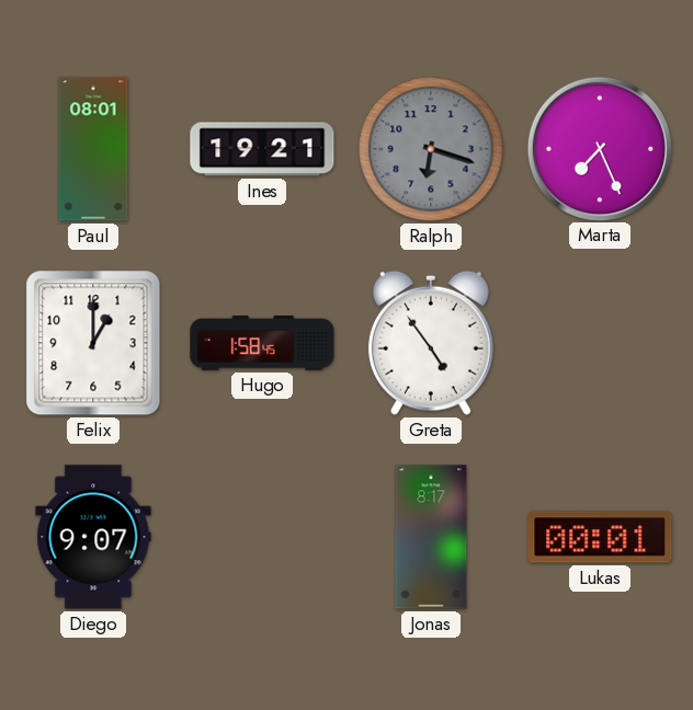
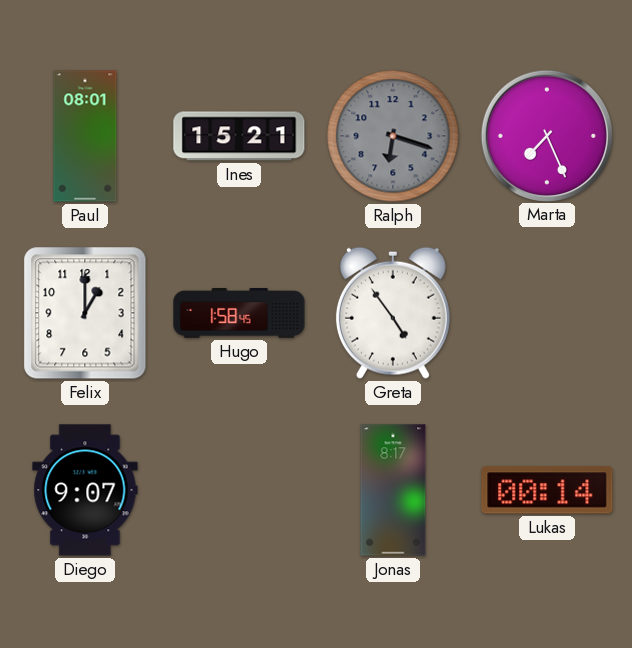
Ines: 19:21 -> 15:21
Lukas: 00:01 -> 00:14
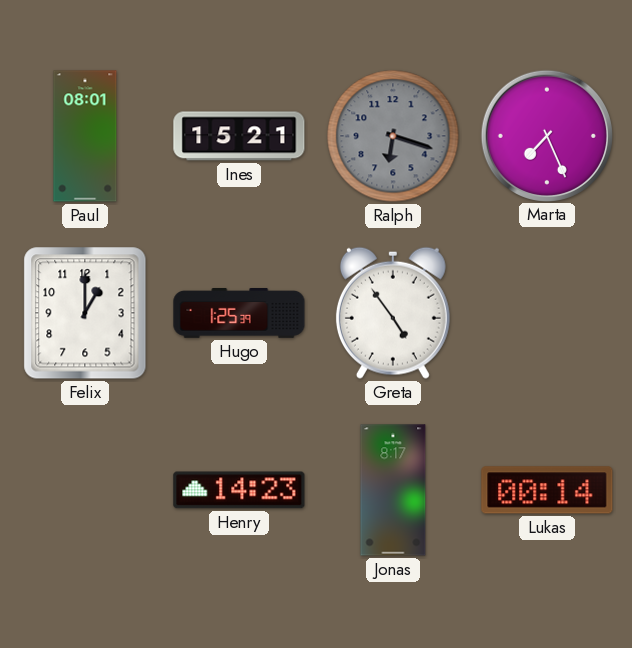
Hugo: 1:58 -> 1:25
Diego: 9:07 -> none
Henry: none -> 14:23
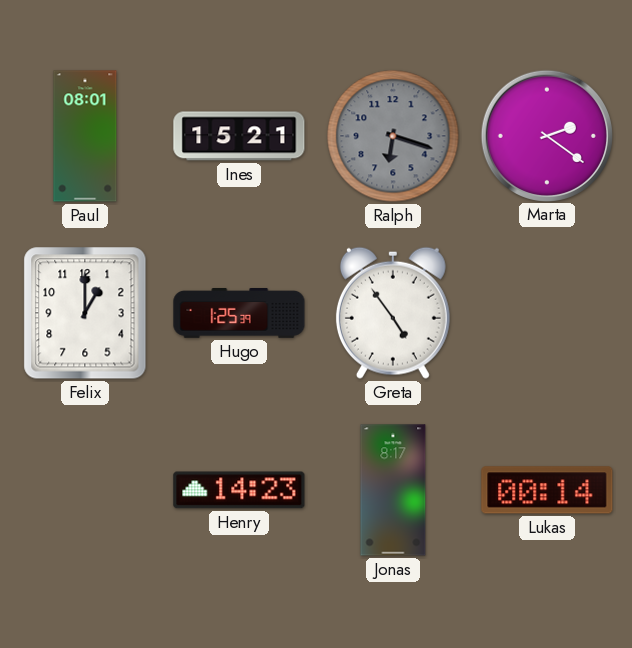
Marta: 7:26 -> 2:21
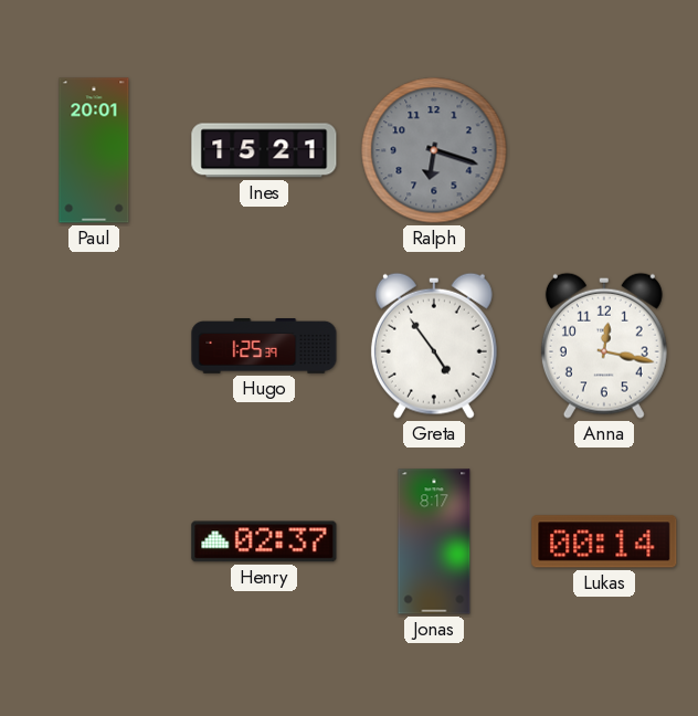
Paul: 08:01 -> 20:01
Marta: 2:21 -> none
Felix: 1:00 -> none
Anna: none -> 12:17
Henry: 14:23 -> 02:37
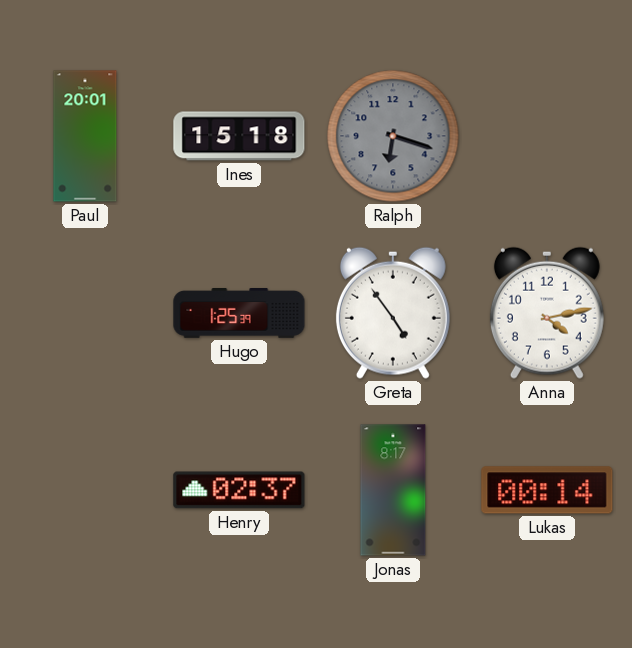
Ines: 15:21 -> 15:18
Anna: 12:17 -> 4:13
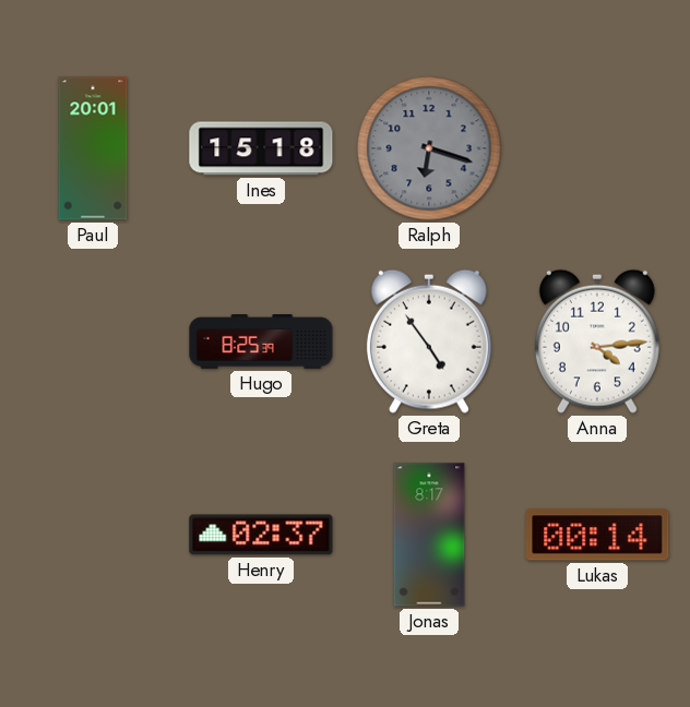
Hugo: 1:25 -> 8:25
Anna: 4:13 -> 4:14
